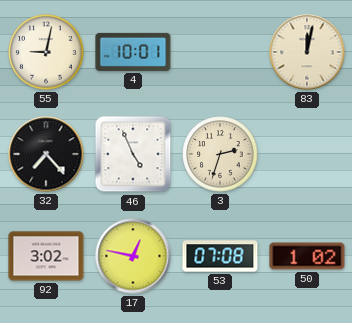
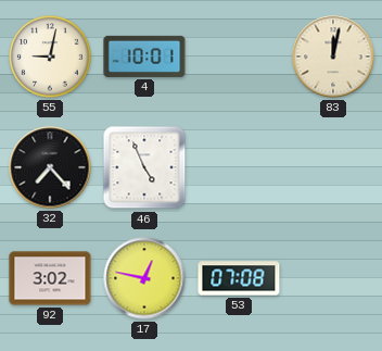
3: 2:33 -> none
50: 1:02 -> none
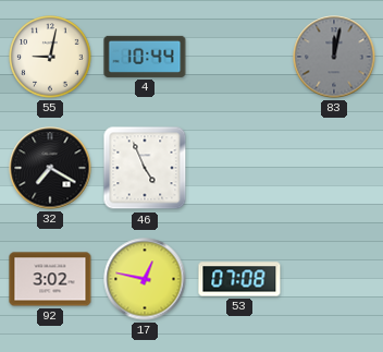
4: 10:01 -> 10:44
83 dial: cream -> grey
32: 7:23 -> 7:20
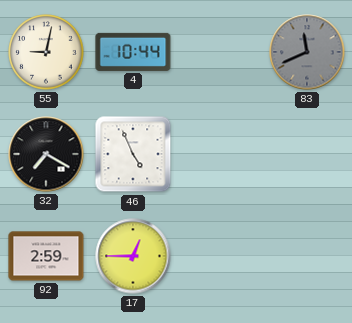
83: 12:02 -> 11:41
92: 3:02 -> 2:59
17: 12:47 -> 12:45
53: 07:08 -> none
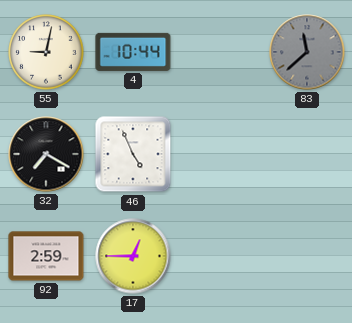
83: 11:41 -> 11:38
